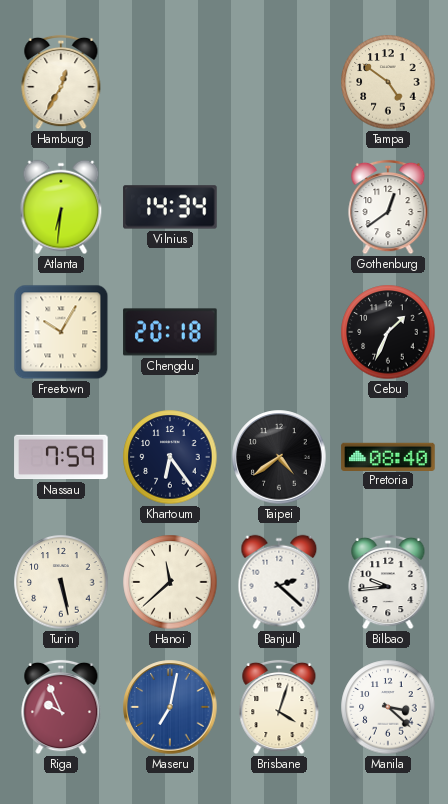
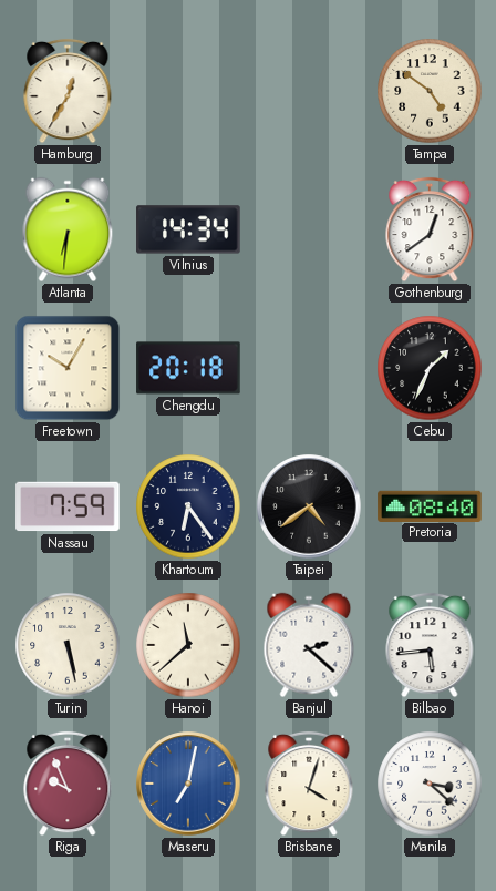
Bilbao: 9:44 -> 5:44
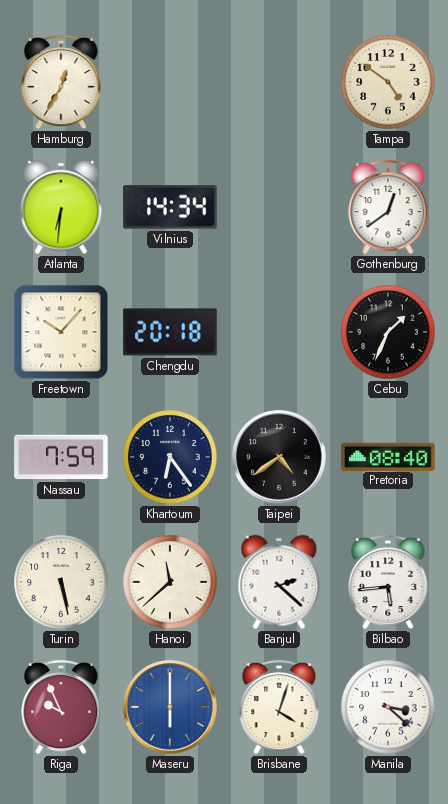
Freetown: 10:05 -> 10:07
Maseru: 7:02 -> 6:00
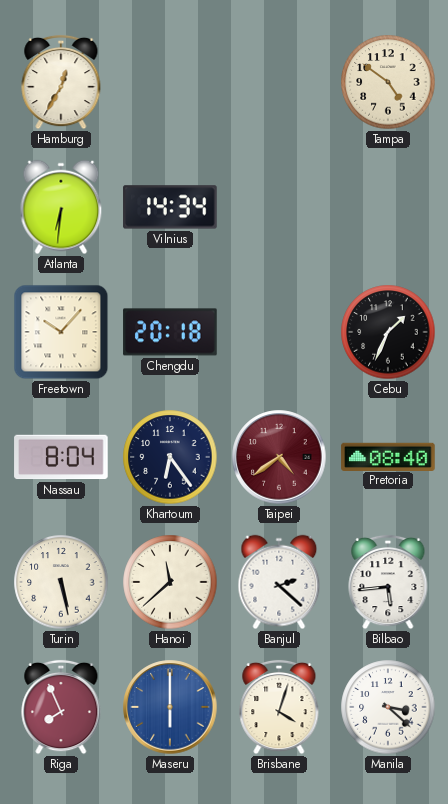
Gothenburg: 12:39 -> none
Nassau: 7:59 -> 8:04
Taipei dial: black -> burgundy
Riga: 9:56 -> 7:56
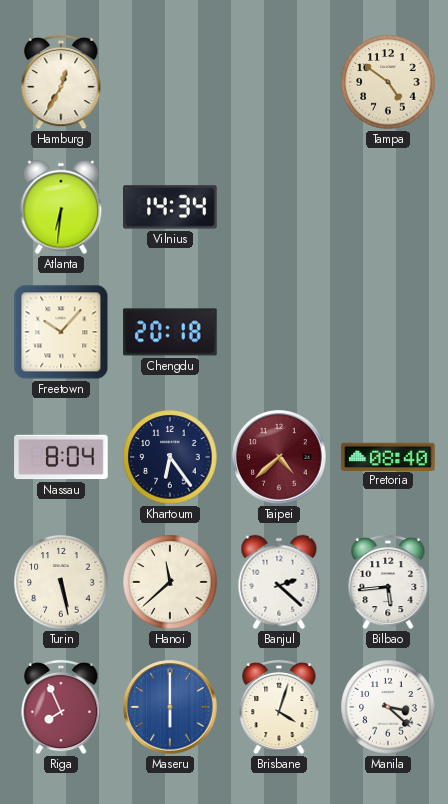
Cebu: 1:34 -> none
Taipei: 4:39 -> 4:38
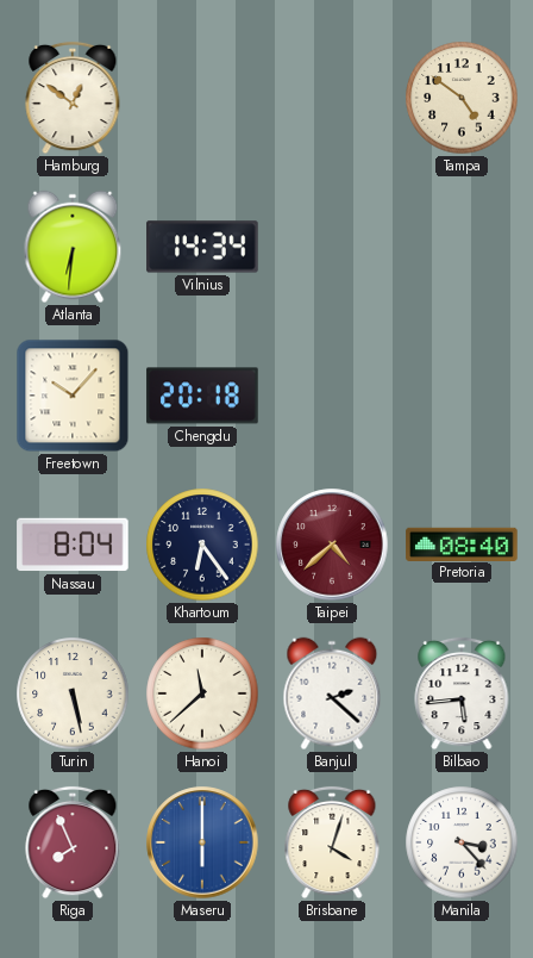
Hamburg: 12:35 -> 12:51
Manila: 3:22 -> 3:23
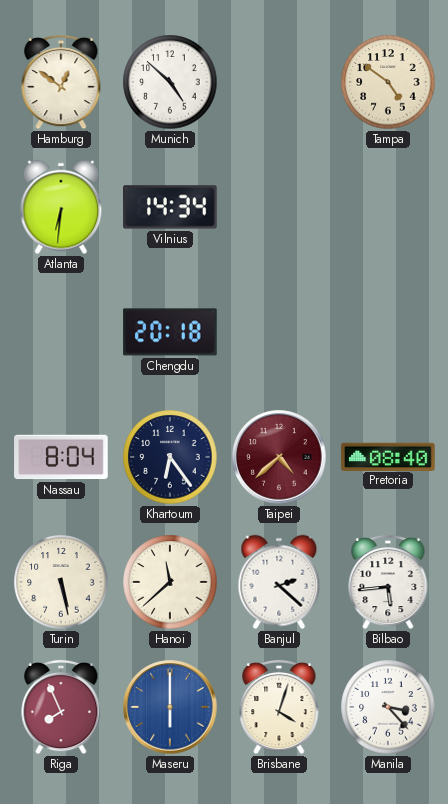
Munich: none -> 4:52
Freetown: 10:07 -> none
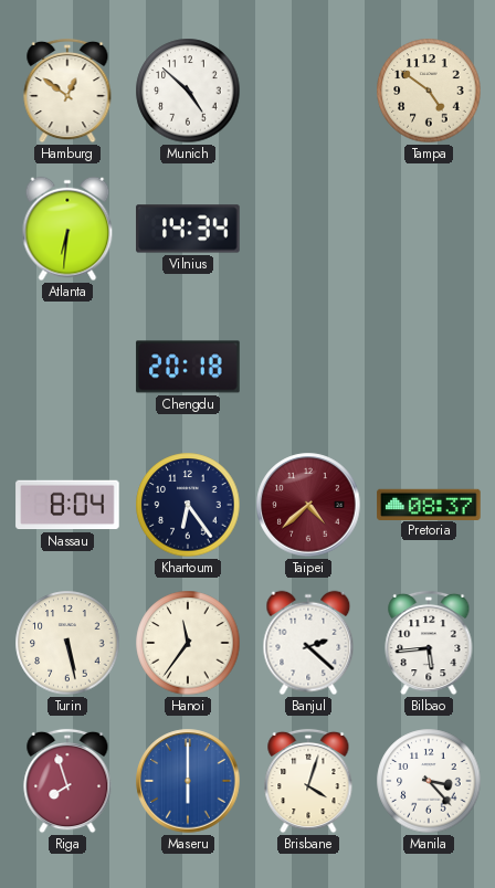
Pretoria: 08:40 -> 08:37
Hanoi: 11:38 -> 11:36
Riga: 7:56 -> 7:57
